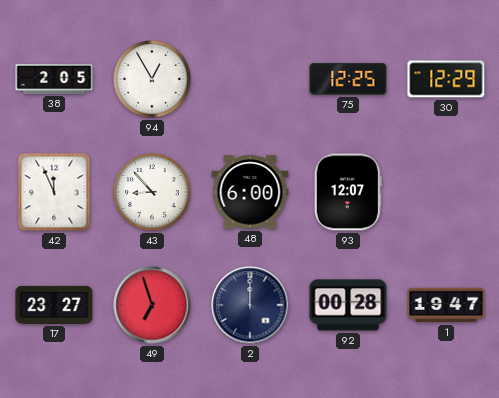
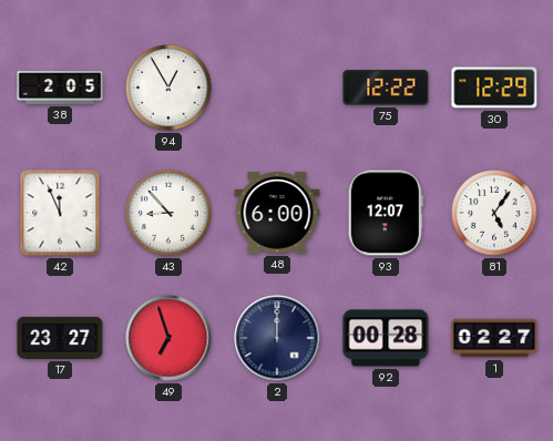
75: 12:25 -> 12:22
81: none -> 5:06
1: 19:47 -> 02:27
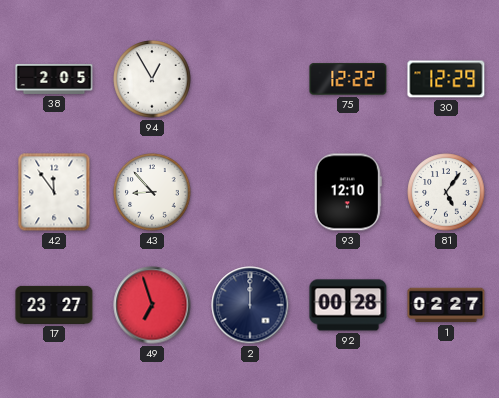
42: 11:56 -> 11:54
48: 6:00 -> none
93: 12:07 -> 12:10
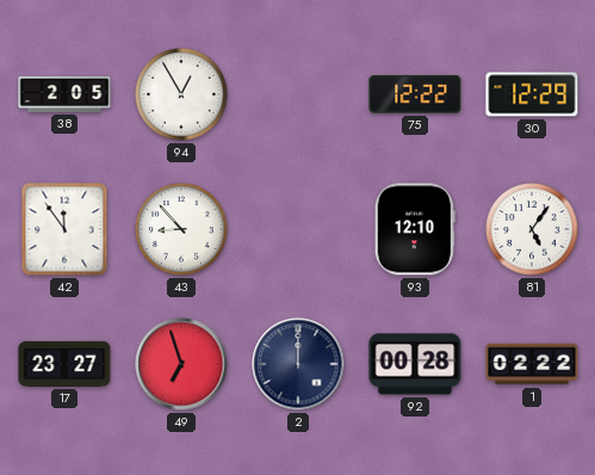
1: 02:27 -> 02:22
